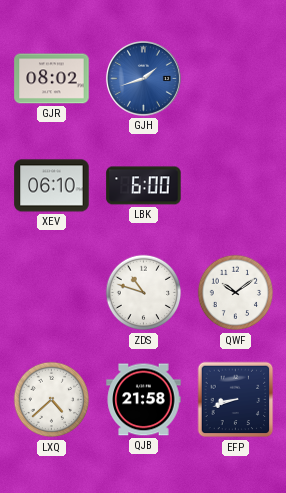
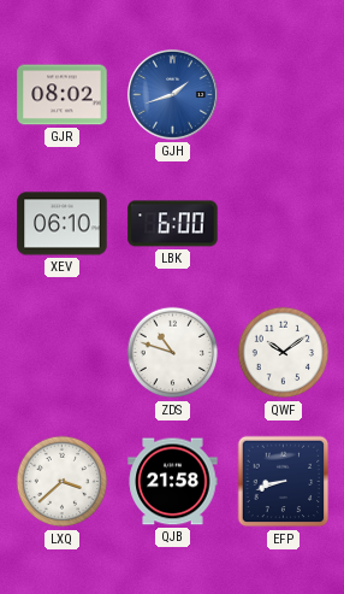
LXQ: 4:38 -> 3:38
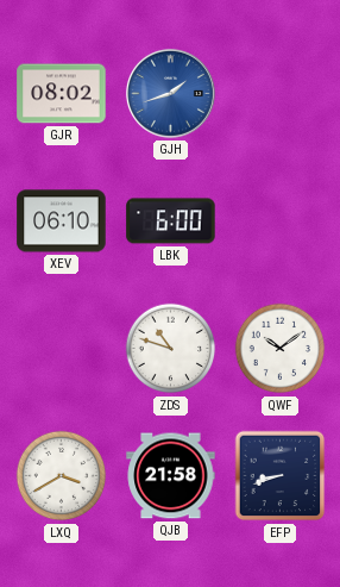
LXQ: 3:38 -> 3:40
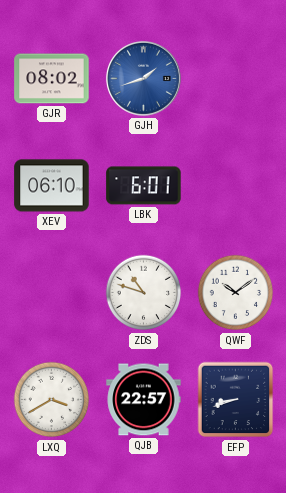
LBK: 6:00 -> 6:01
QJB: 21:58 -> 22:57
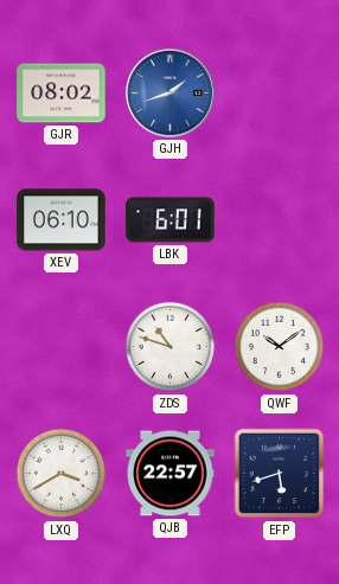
EFP: 8:42 -> 5:42
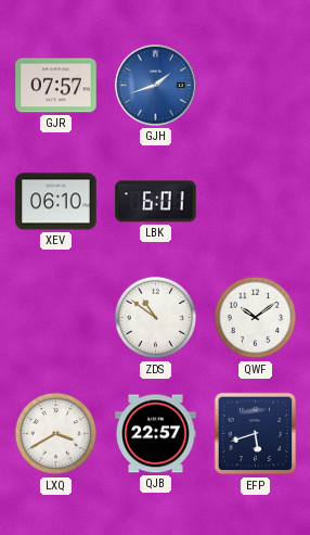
GJR: 08:02 -> 07:57
ZDS: 10:48 -> 10:51
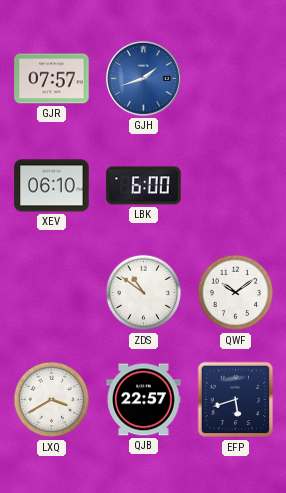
LBK: 6:01 -> 6:00
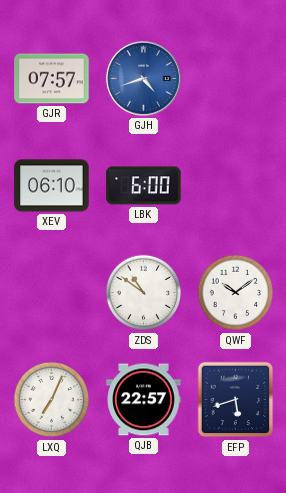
GJH: 1:42 -> 4:42
LXQ: 3:40 -> 7:04
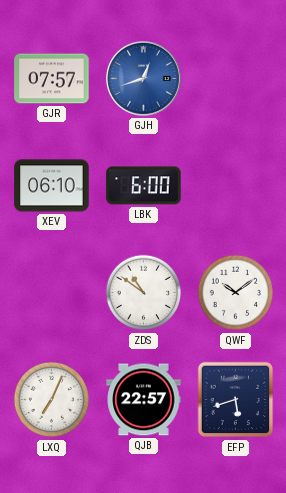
GJH: 4:42 -> 12:42
